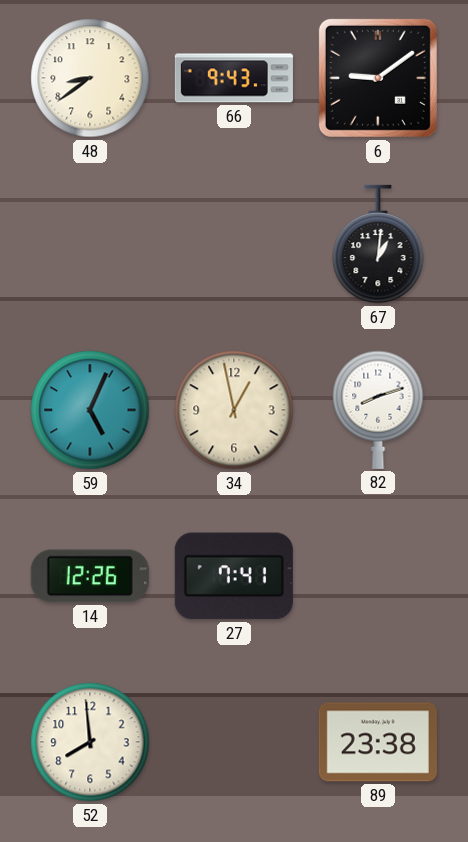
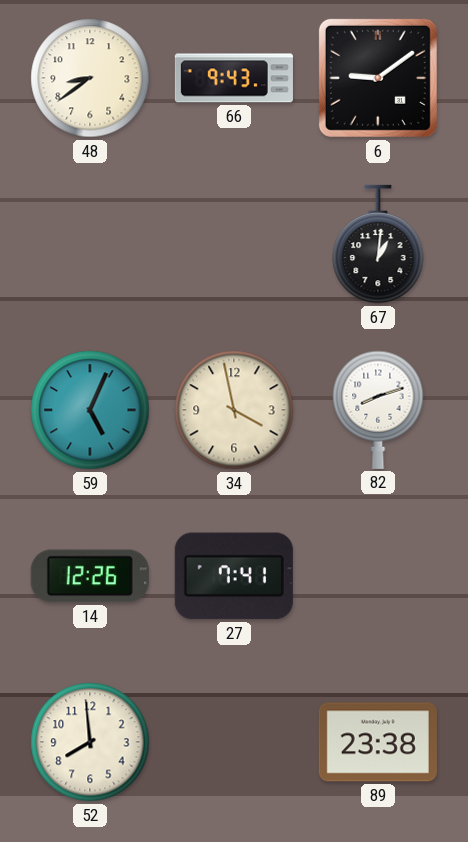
34: 12:58 -> 3:58
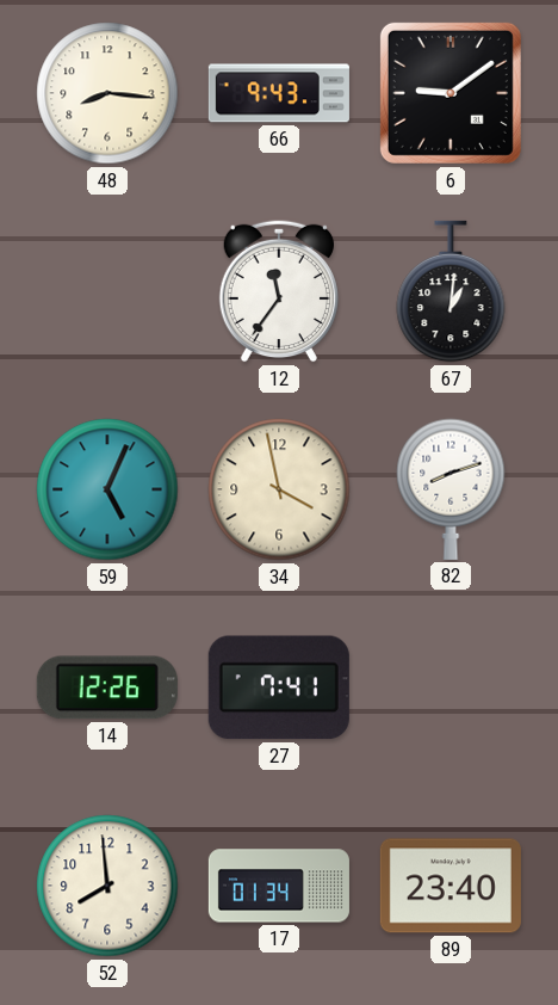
48: 8:39 -> 8:16
12: none -> 11:36
17: none -> 01:34
89: 23:38 -> 23:40
